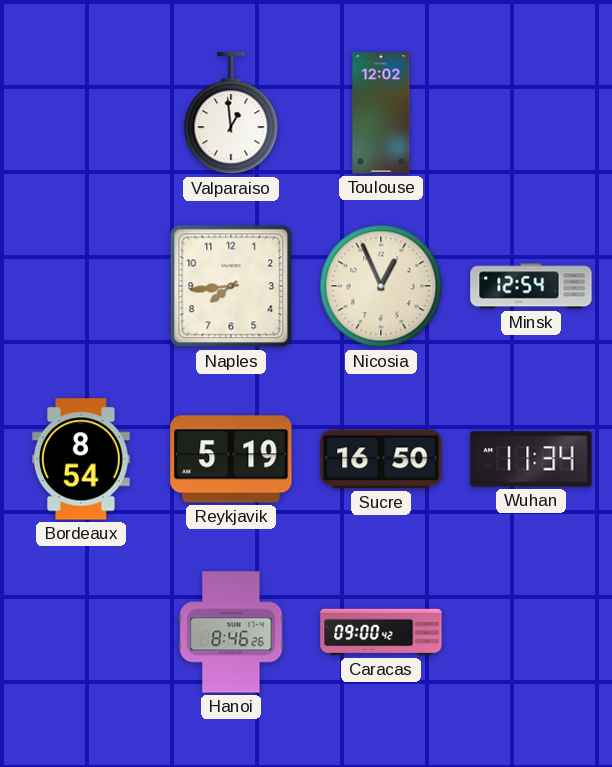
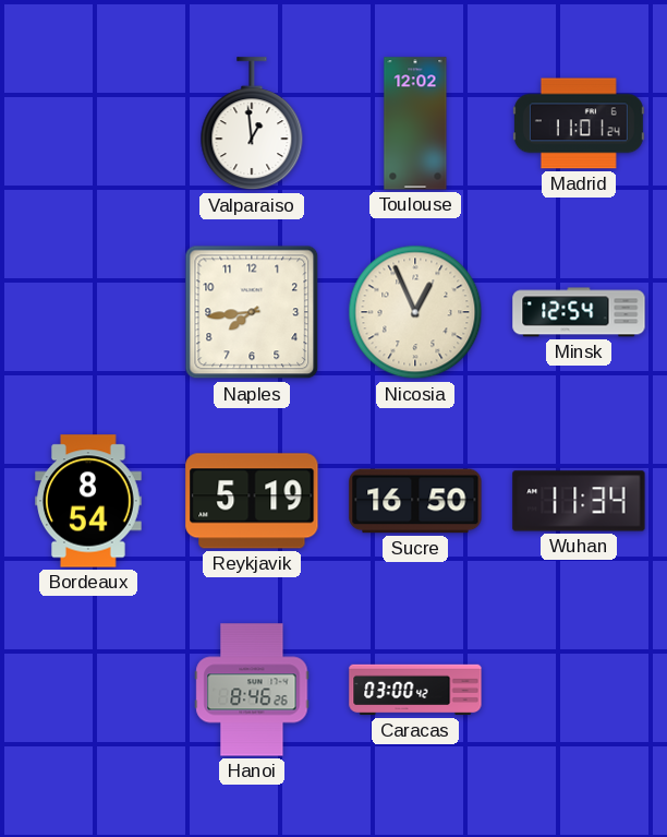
Madrid: none -> 11:01
Caracas: 09:00 -> 03:00
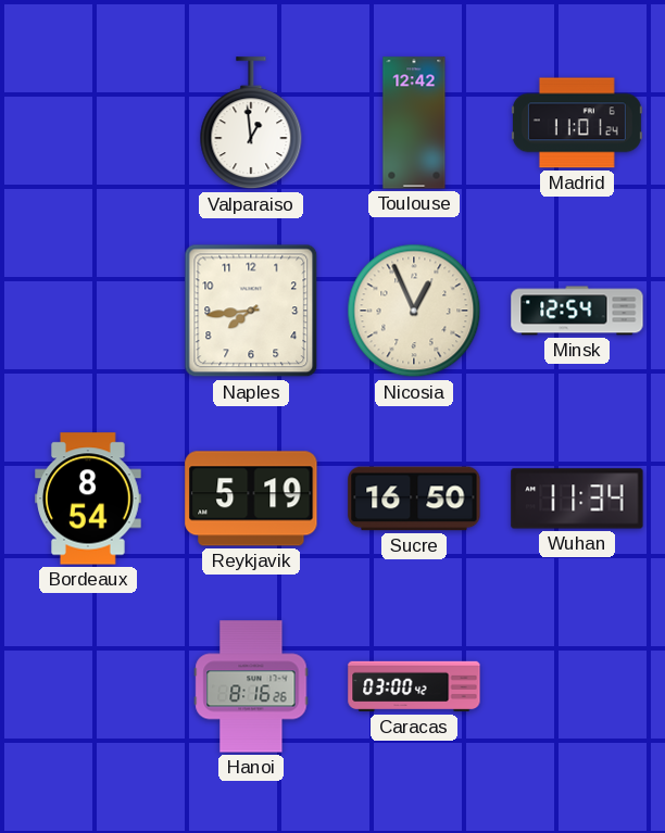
Toulouse: 12:02 -> 12:42
Hanoi: 8:46 -> 8:16
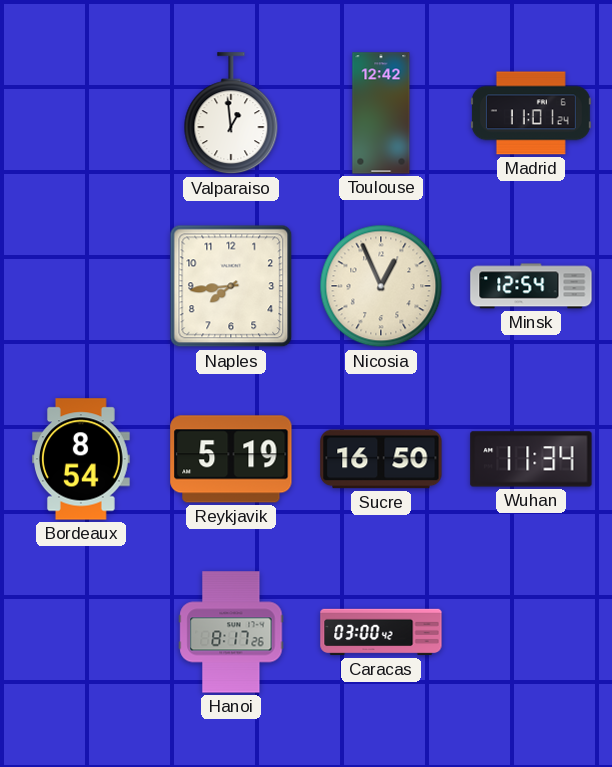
Hanoi: 8:16 -> 8:17
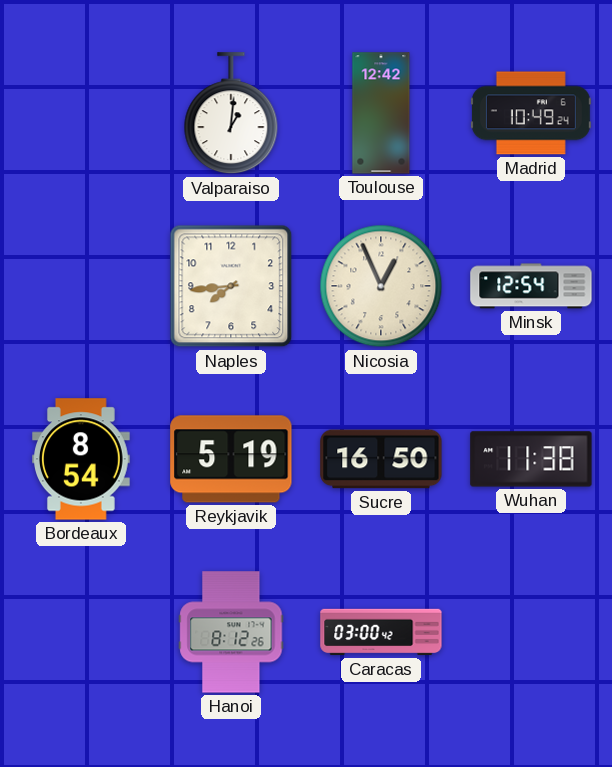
Valparaiso: 12:59 -> 1:01
Madrid: 11:01 -> 10:49
Wuhan: 11:34 -> 11:38
Hanoi: 8:17 -> 8:12
